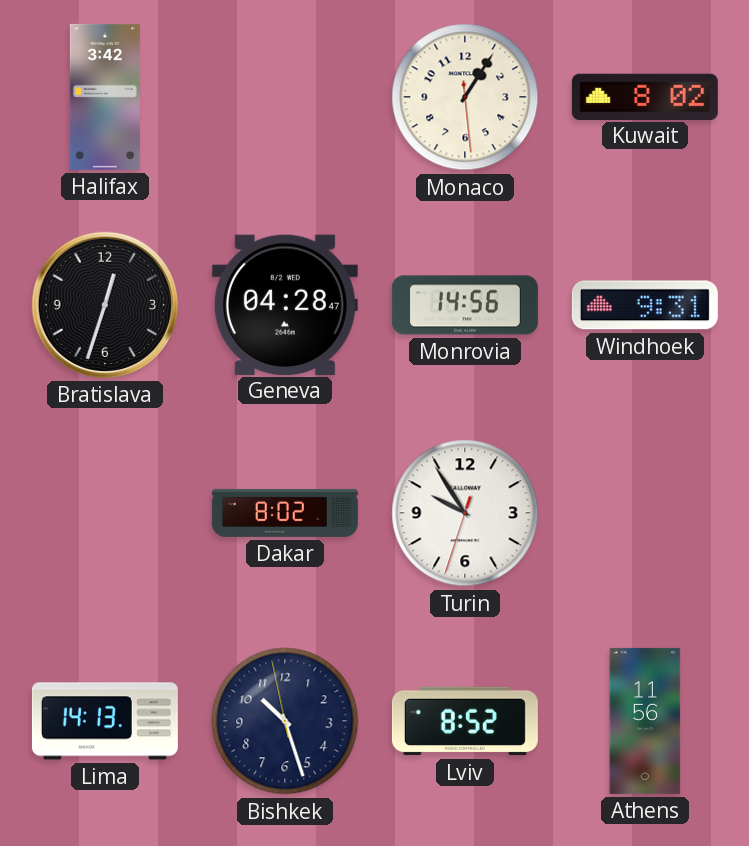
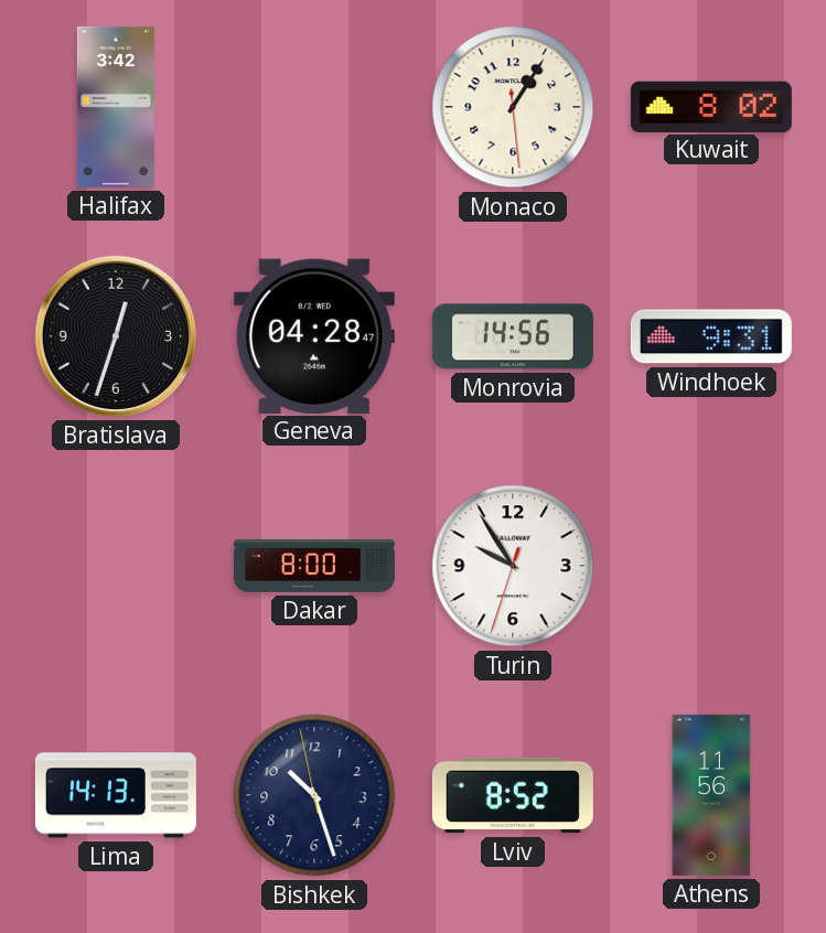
Dakar: 8:02 -> 8:00
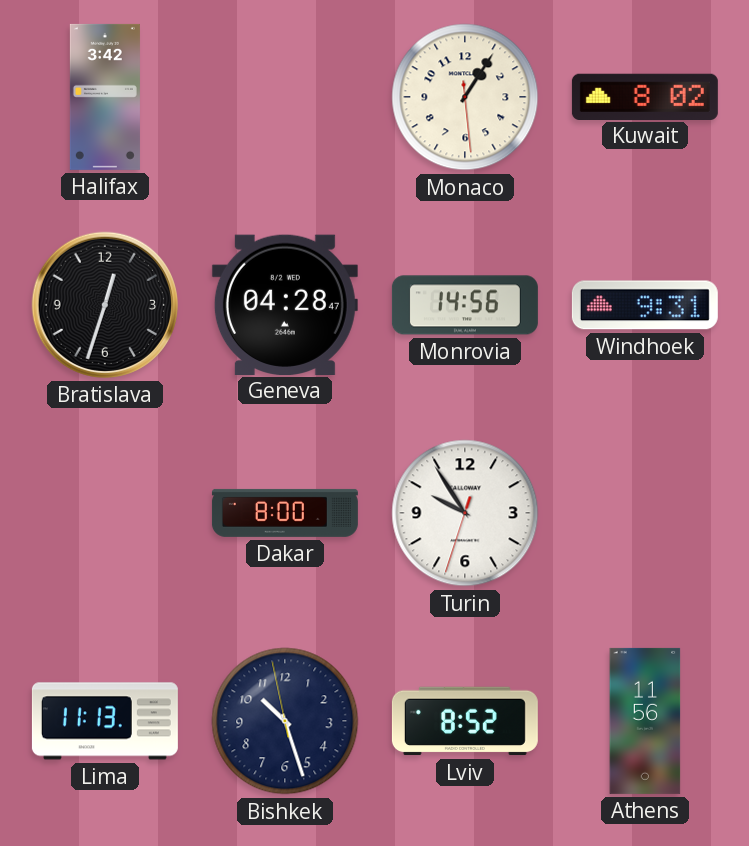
Lima: 14:13 -> 11:13
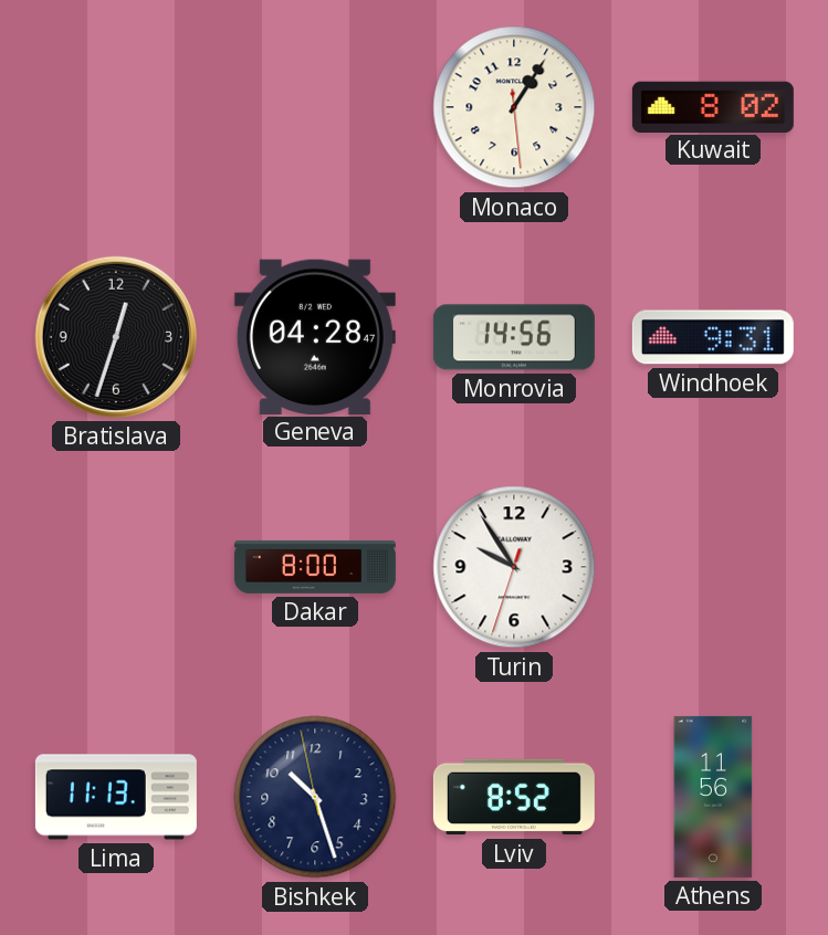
Halifax: 3:42 -> none
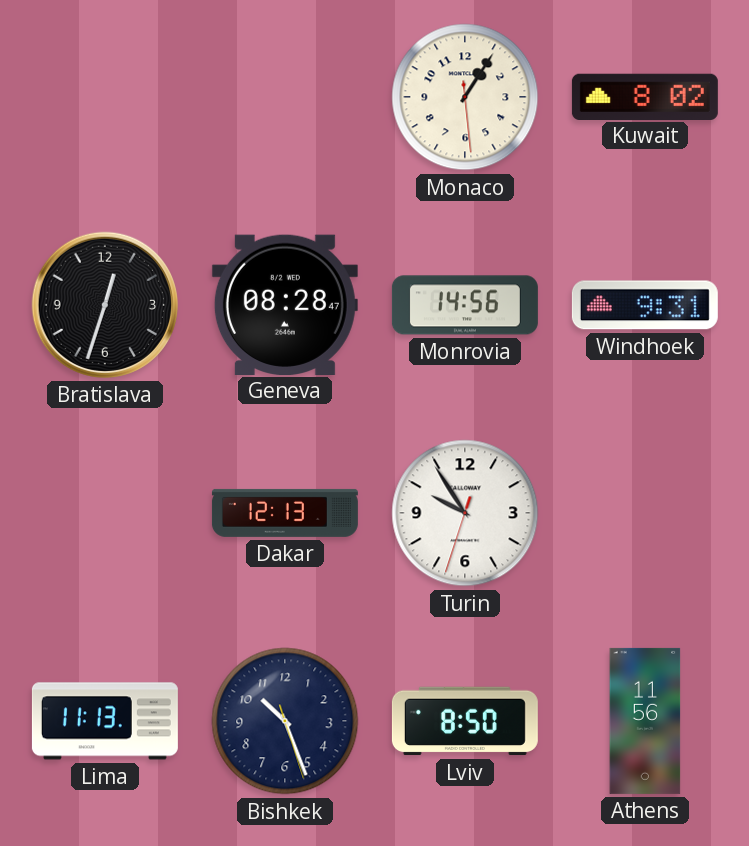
Geneva: 04:28 -> 08:28
Dakar: 8:00 -> 12:13
Bishkek: 10:26:58 -> 10:26:27
Lviv: 8:52 -> 8:50
